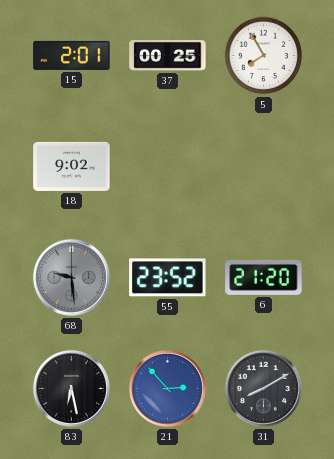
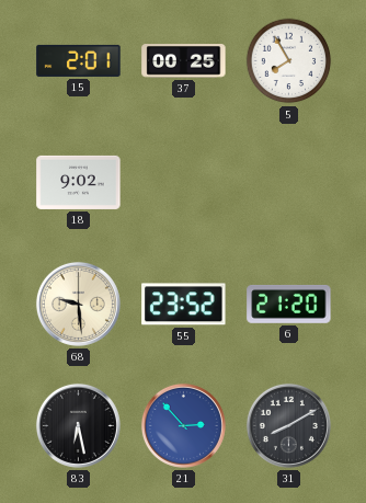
68 dial: grey -> cream
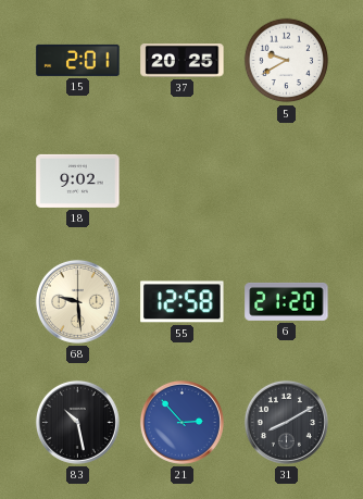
37: 00:25 -> 20:25
5: 7:55 -> 9:40
55: 23:52 -> 12:58
83: 6:28 -> 10:28
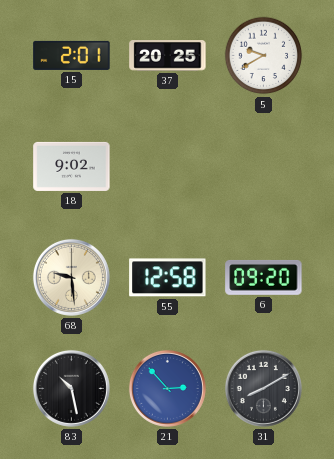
6: 21:20 -> 09:20
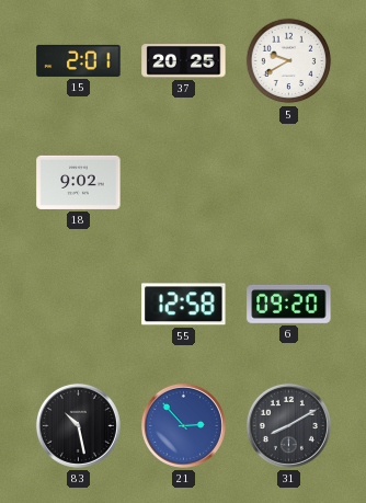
68: 9:29 -> none
